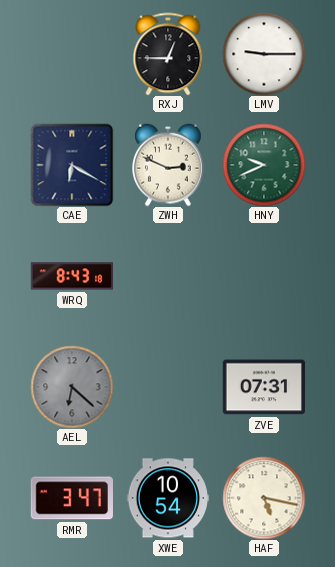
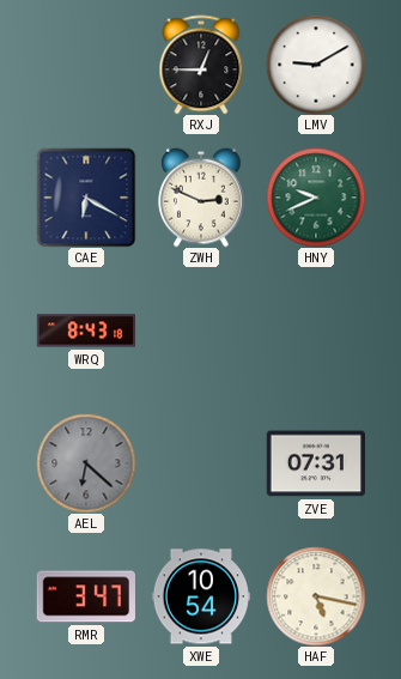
LMV: 9:15 -> 9:10
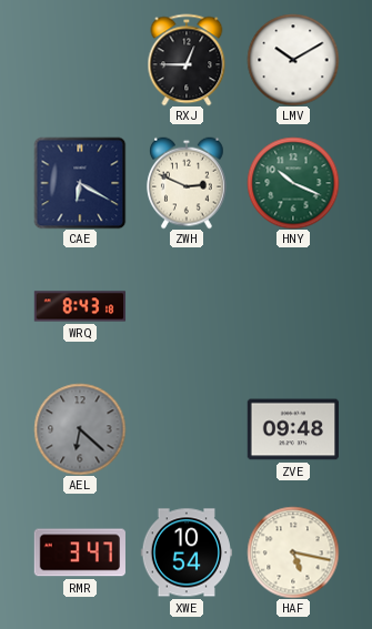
LMV: 9:10 -> 10:10
HNY: 9:41 -> 10:19
ZVE: 07:31 -> 09:48
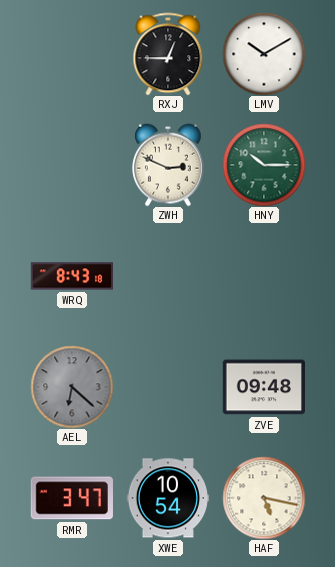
CAE: 6:20 -> none
HNY: 10:19 -> 10:15
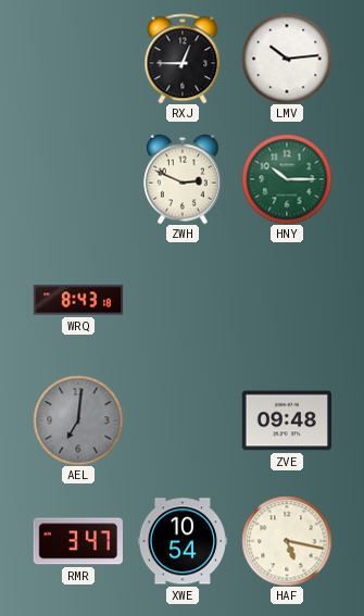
LMV: 10:10 -> 10:14
AEL: 6:22 -> 7:01
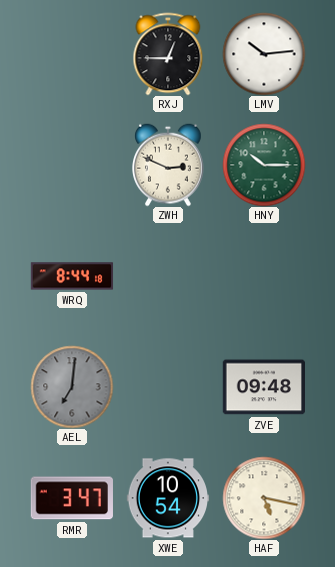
WRQ: 8:43 -> 8:44
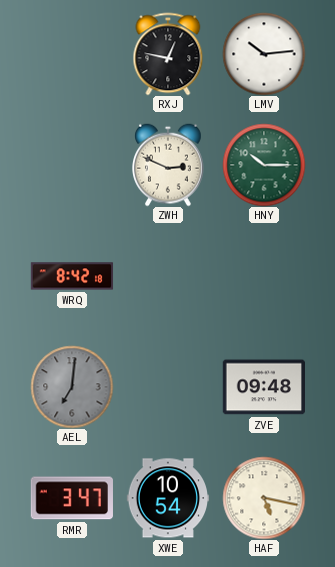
RXJ: 12:45 -> 12:47
WRQ: 8:44 -> 8:42
